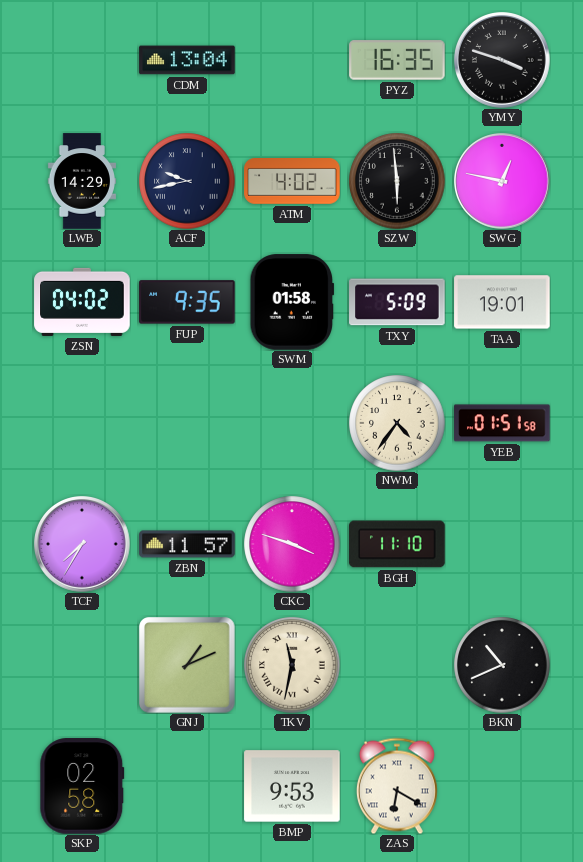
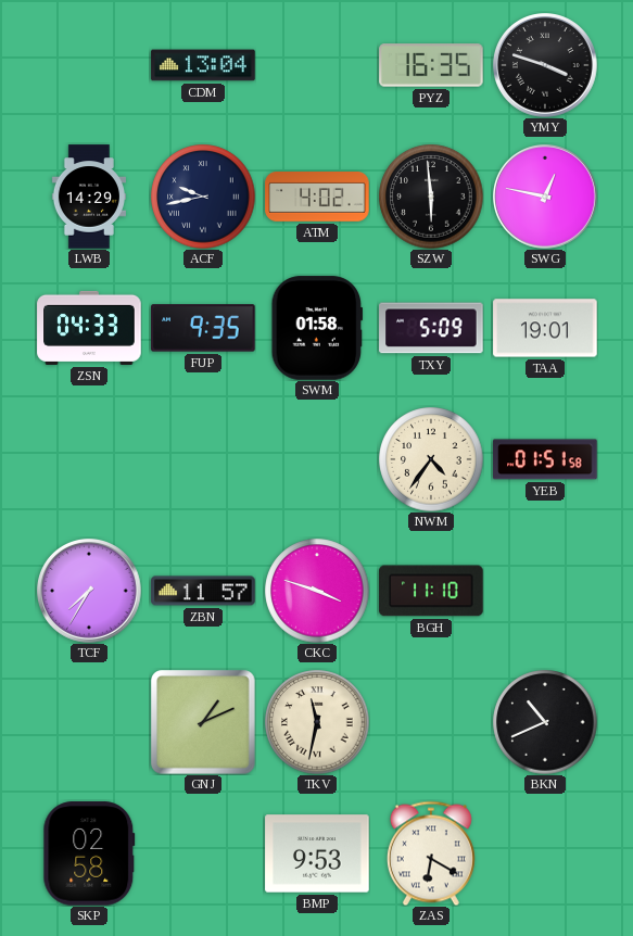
ZSN: 04:02 -> 04:33
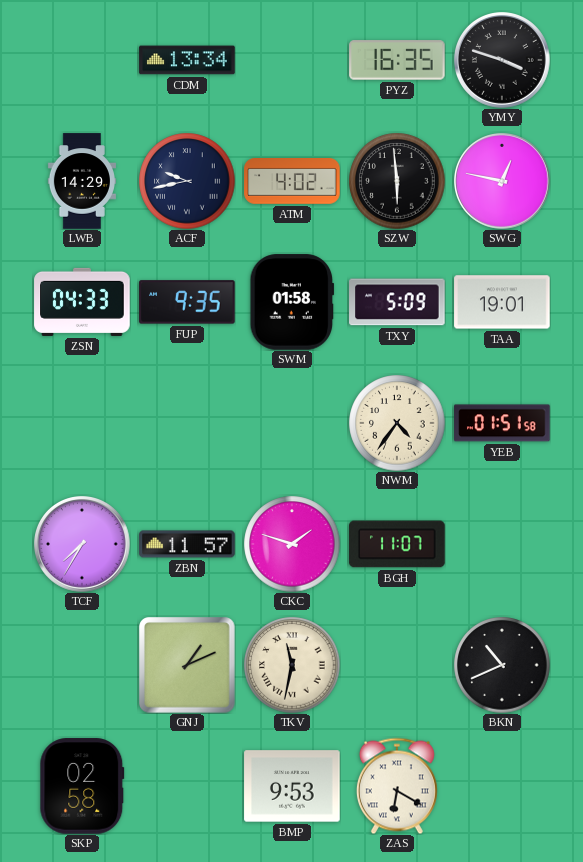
CDM: 13:04 -> 13:34
CKC: 3:48 -> 1:48
BGH: 11:10 -> 11:07
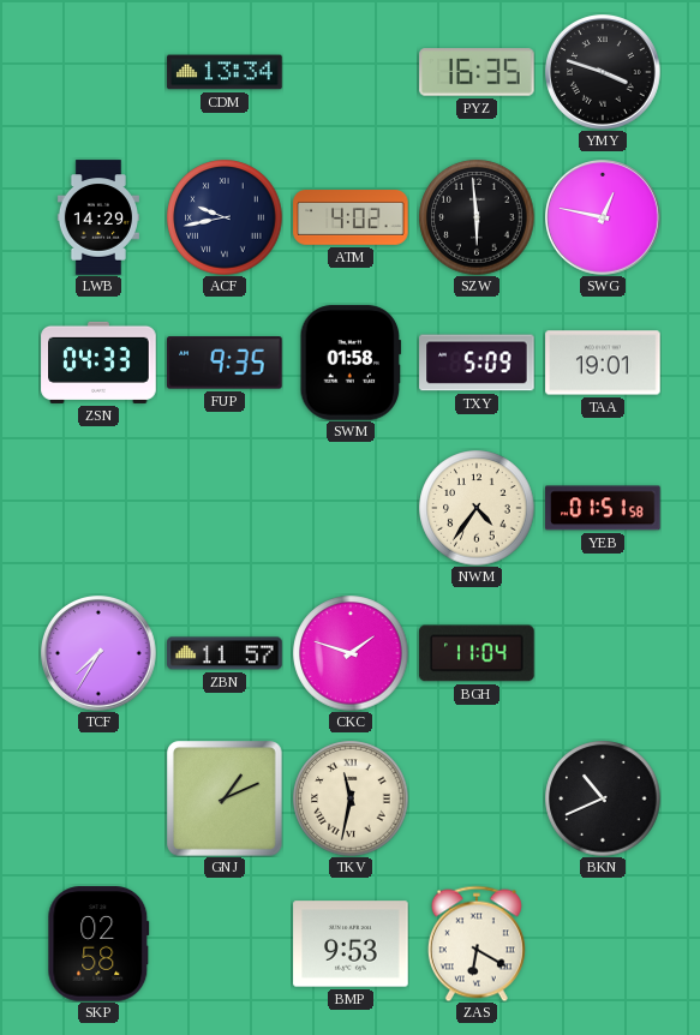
BGH: 11:07 -> 11:04
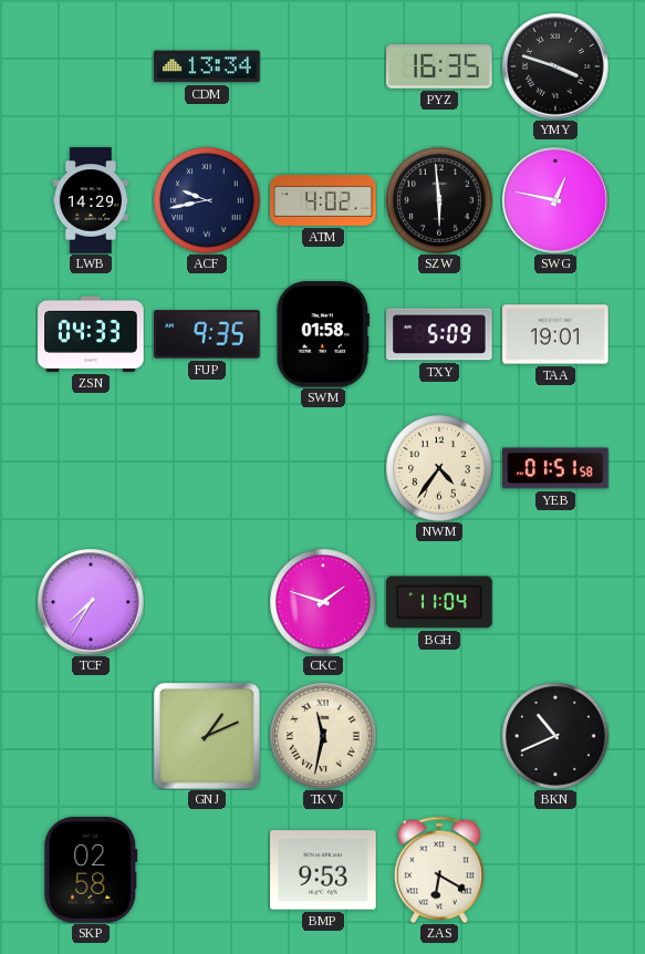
ZBN: 11:57 -> none
